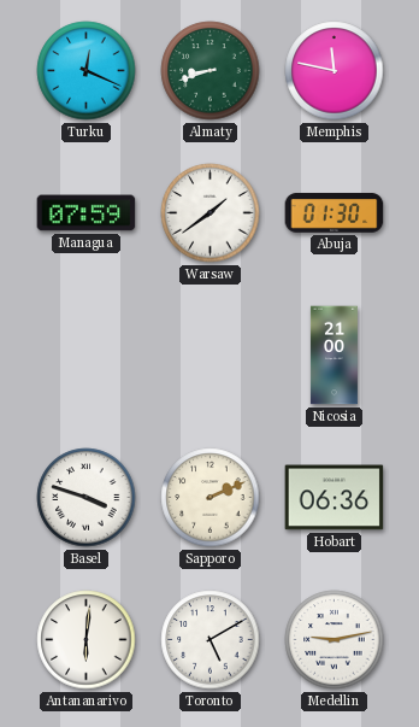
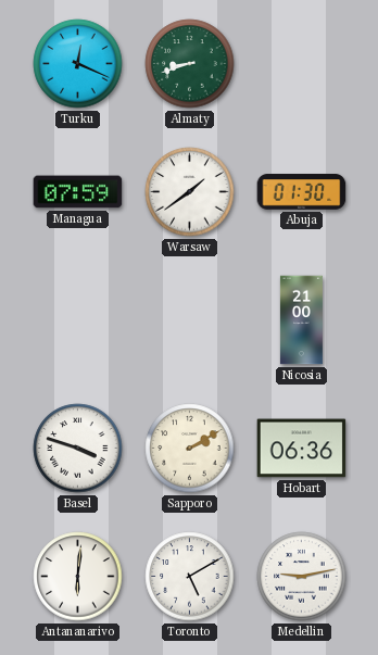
Memphis: 11:47 -> none
Sapporo: 2:11 -> 2:10
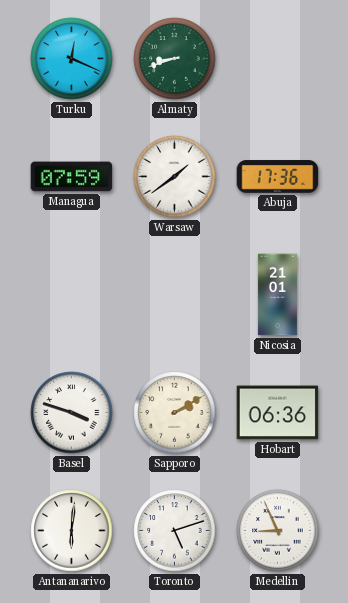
Abuja: 01:30 -> 17:36
Nicosia: 21:00 -> 21:01
Toronto: 5:10 -> 5:12
Medellin: 9:13 -> 8:56
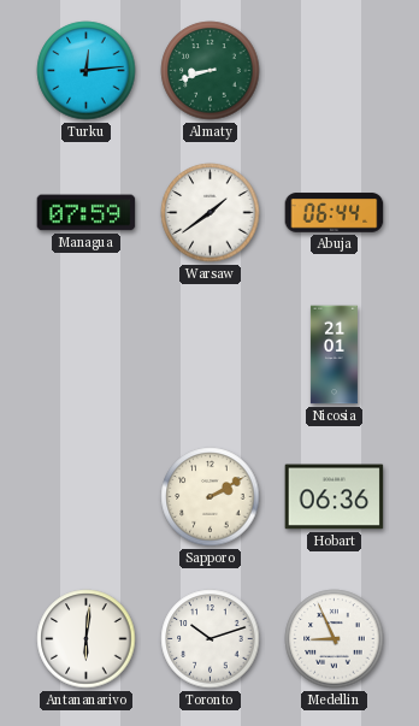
Turku: 12:19 -> 12:14
Abuja: 17:36 -> 06:44
Basel: 3:48 -> none
Toronto: 5:12 -> 10:12
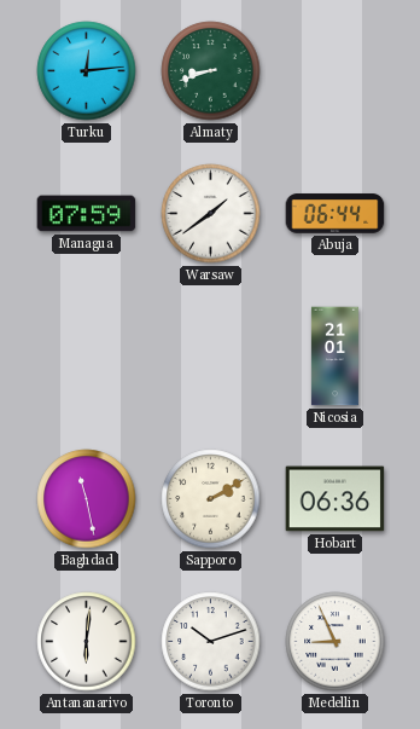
Baghdad: none -> 11:28
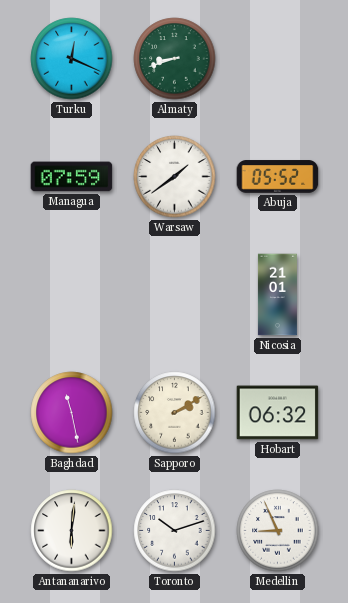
Turku: 12:14 -> 12:19
Abuja: 06:44 -> 05:52
Hobart: 06:36 -> 06:32
